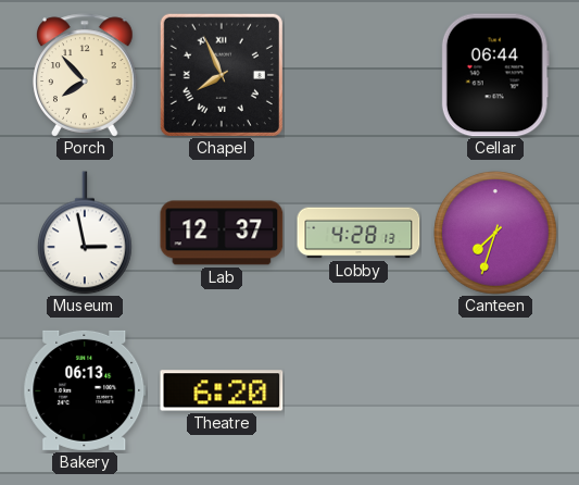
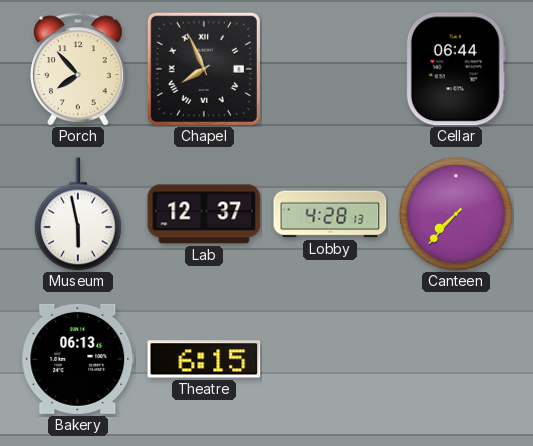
Museum: 2:58 -> 5:58
Canteen: 7:33 -> 7:37
Theatre: 6:20 -> 6:15
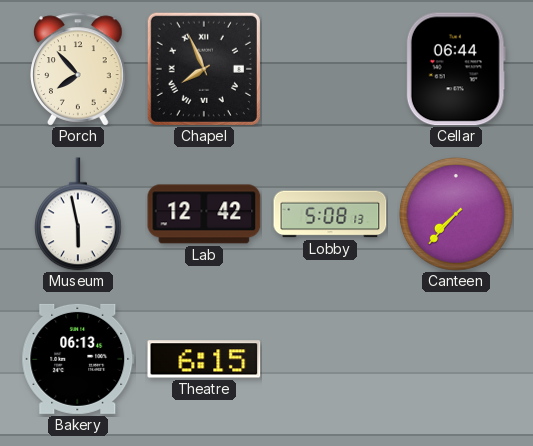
Lab: 12:37 -> 12:42
Lobby: 4:28 -> 5:08
